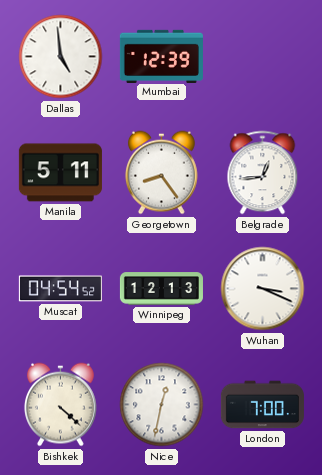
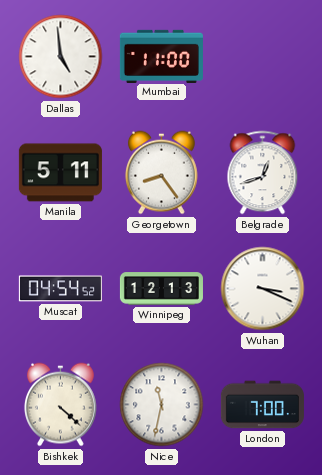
Mumbai: 12:39 -> 11:00
Belgrade: 12:44 -> 12:42
Nice: 12:32 -> 11:32
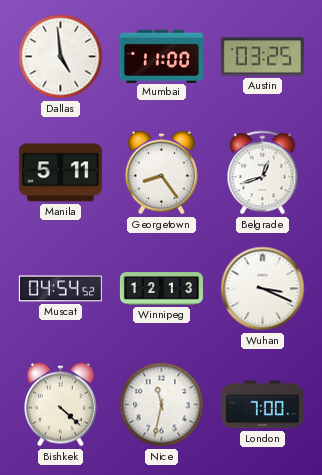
Austin: none -> 03:25
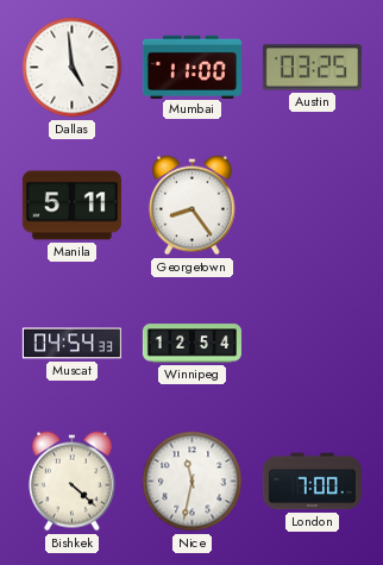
Belgrade: 12:42 -> none
Muscat: 04:54:52 -> 04:54:33
Winnipeg: 12:13 -> 12:54
Wuhan: 3:19 -> none
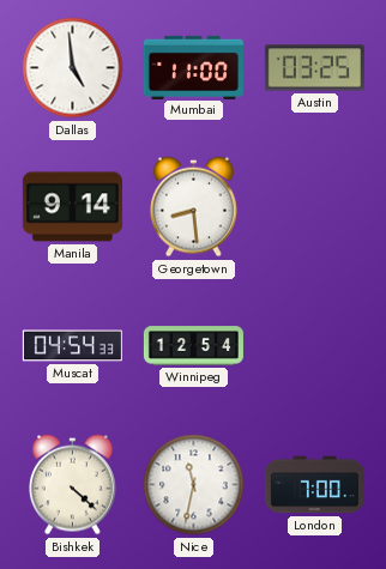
Manila: 5:11 -> 9:14
Georgetown: 8:24 -> 8:29
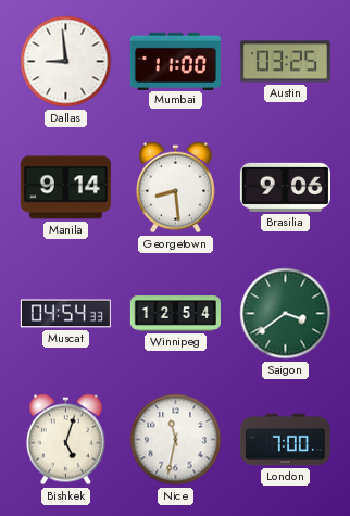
Dallas: 4:59 -> 8:59
Brasilia: none -> 9:06
Saigon: none -> 3:39
Bishkek: 4:22 -> 5:03
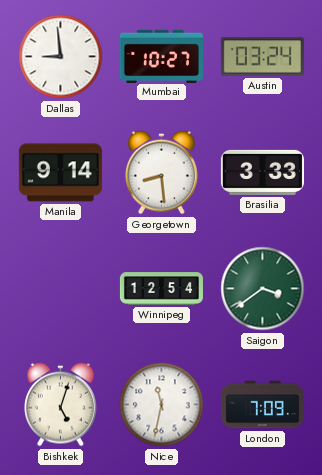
Mumbai: 11:00 -> 10:27
Austin: 03:25 -> 03:24
Brasilia: 9:06 -> 3:33
Muscat: 04:54 -> none
London: 7:00 -> 7:09
